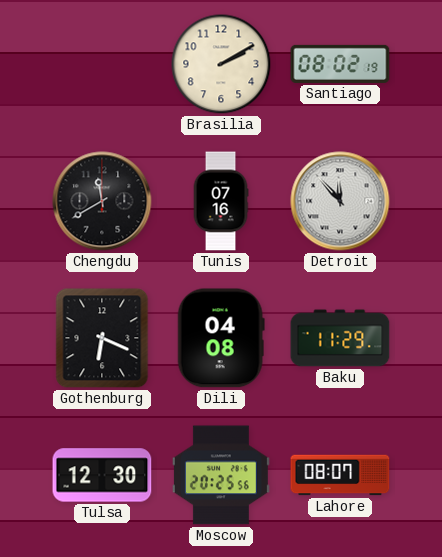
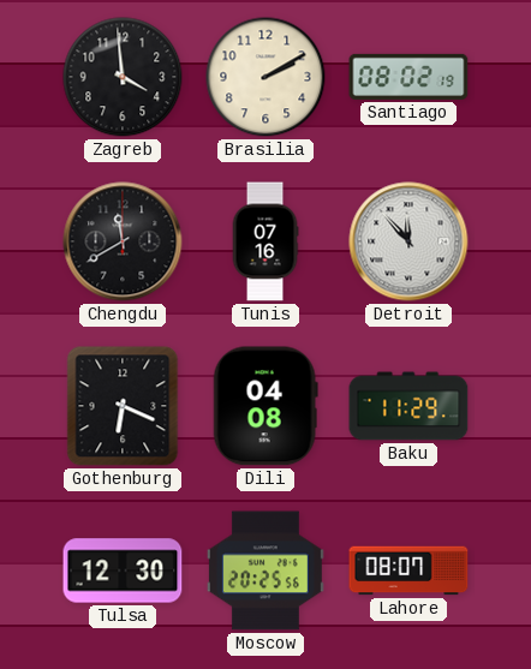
Zagreb: none -> 3:59
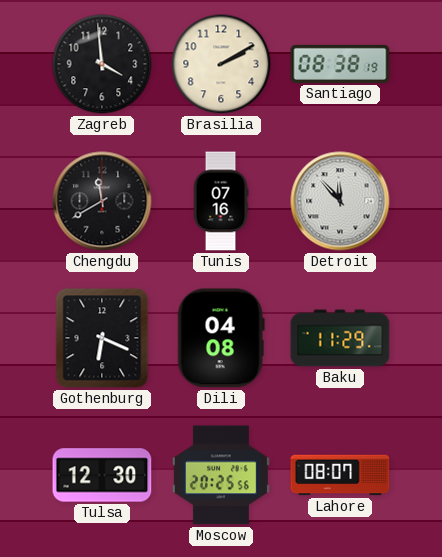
Santiago: 08:02 -> 08:38
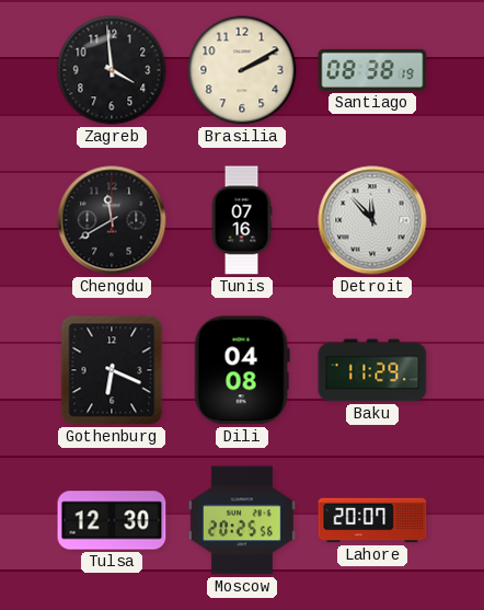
Lahore: 08:07 -> 20:07
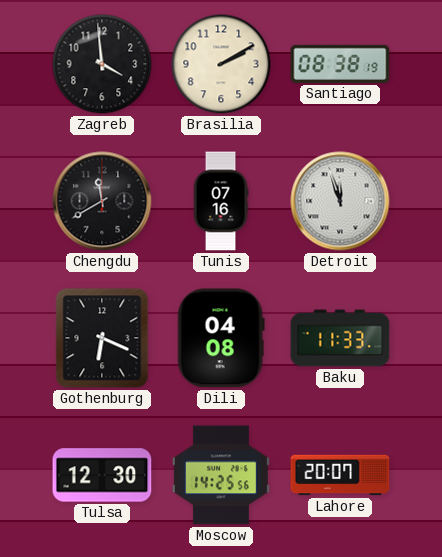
Detroit: 11:53 -> 11:57
Baku: 11:29 -> 11:33
Moscow: 20:25 -> 14:25
